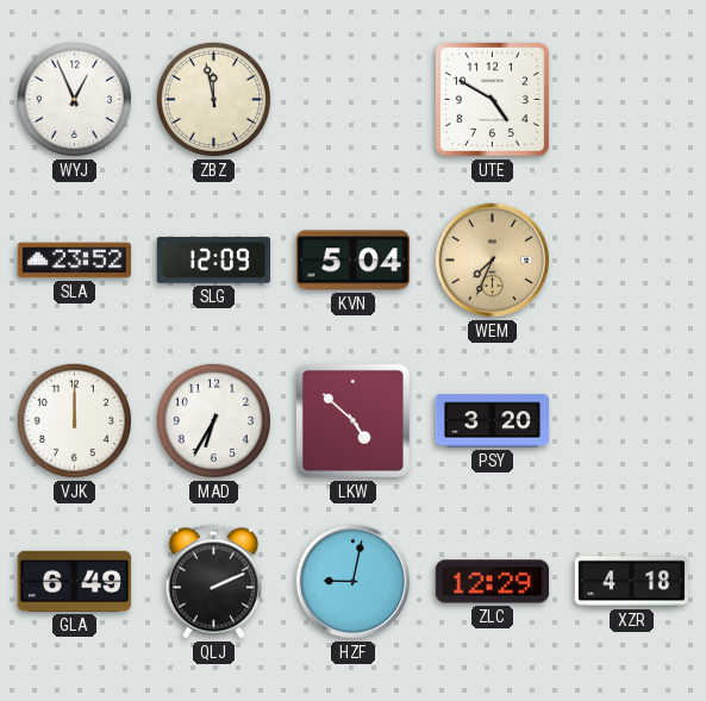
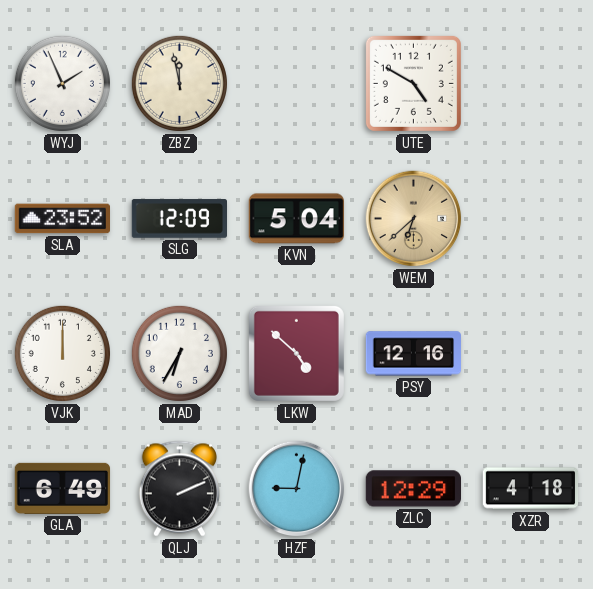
WYJ: 12:56 -> 1:56
WEM: 7:34 -> 6:38
PSY: 3:20 -> 12:16
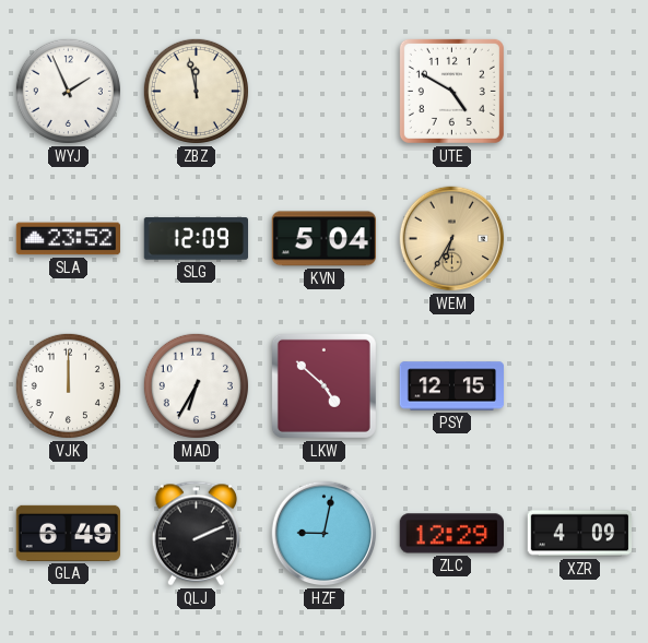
WEM: 6:38 -> 6:35
PSY: 12:16 -> 12:15
XZR: 4:18 -> 4:09
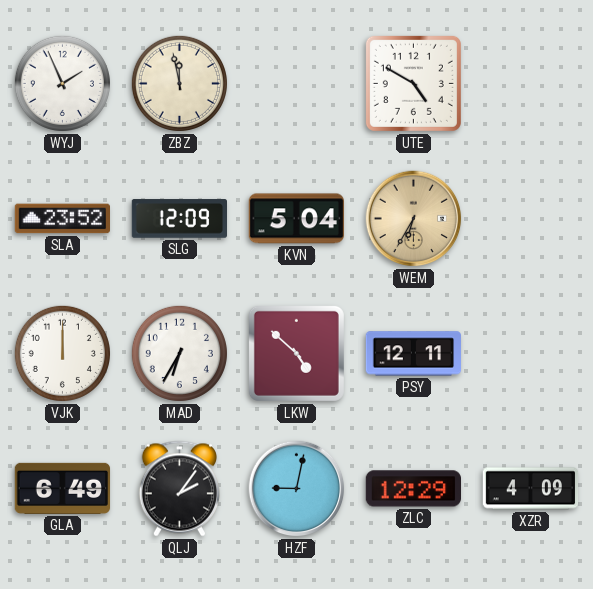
PSY: 12:15 -> 12:11
QLJ: 2:11 -> 2:06
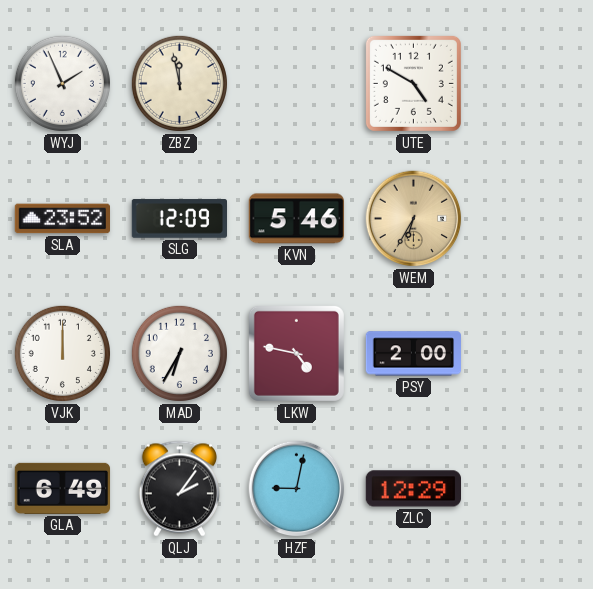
KVN: 5:04 -> 5:46
LKW: 4:52 -> 4:47
PSY: 12:11 -> 2:00
XZR: 4:09 -> none
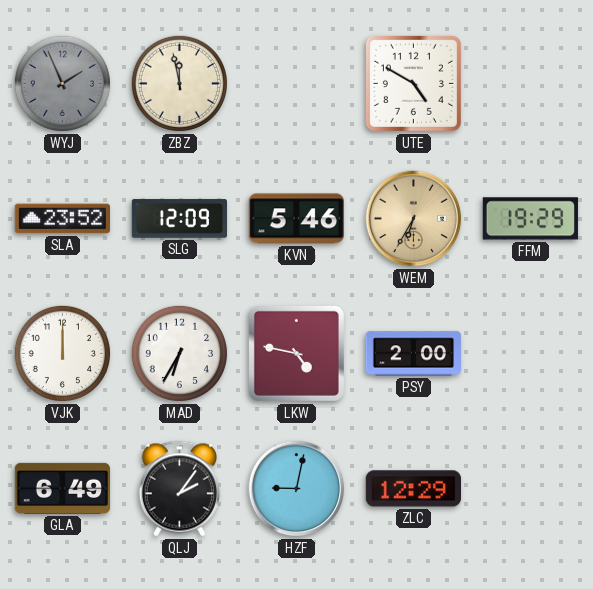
WYJ dial: white -> grey
FFM: none -> 19:29
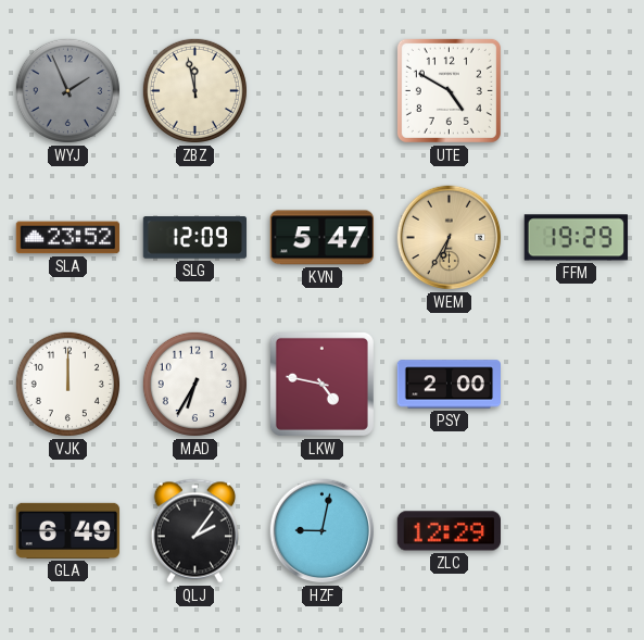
KVN: 5:46 -> 5:47
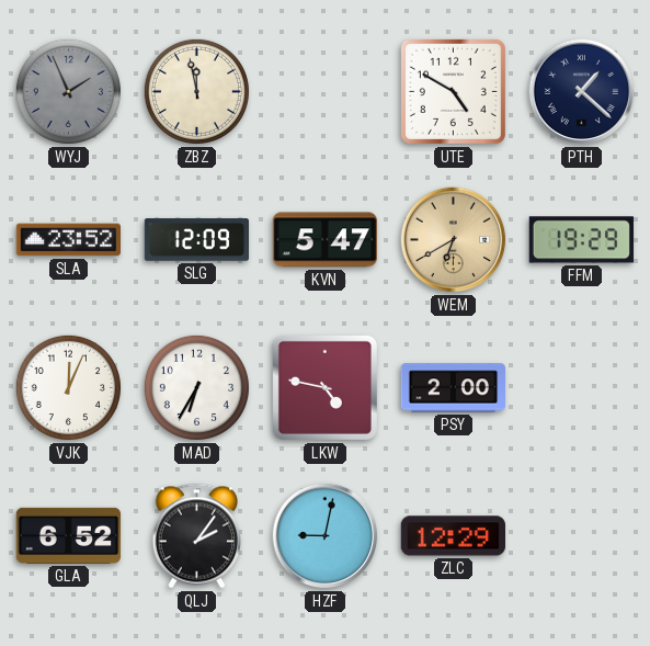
PTH: none -> 1:22
WEM: 6:35 -> 6:40
VJK: 12:00 -> 12:04
GLA: 6:49 -> 6:52
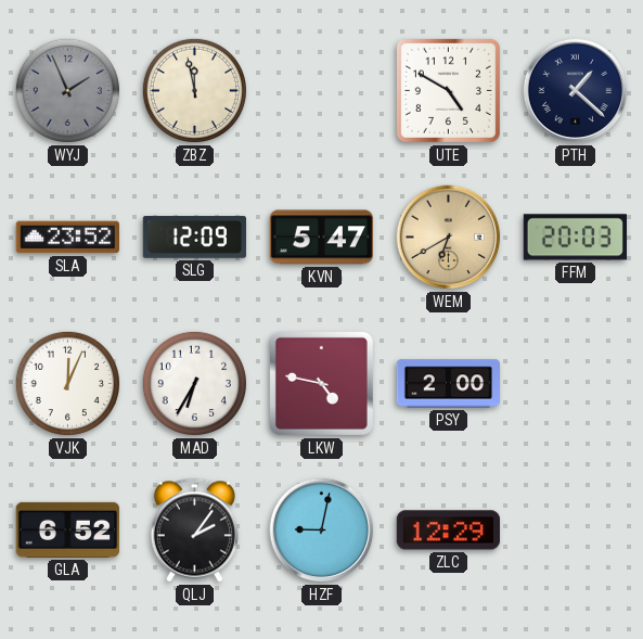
FFM: 19:29 -> 20:03
